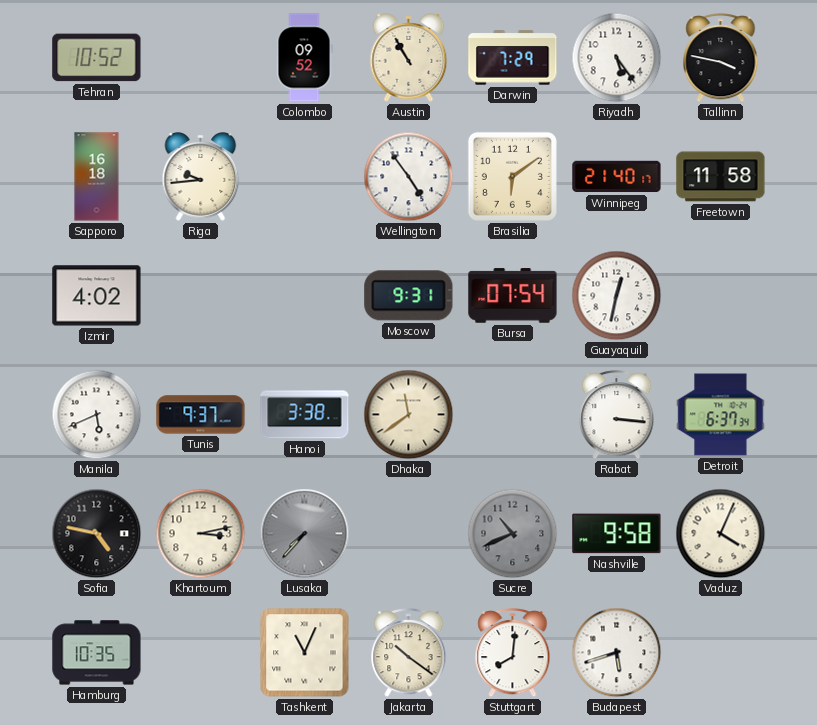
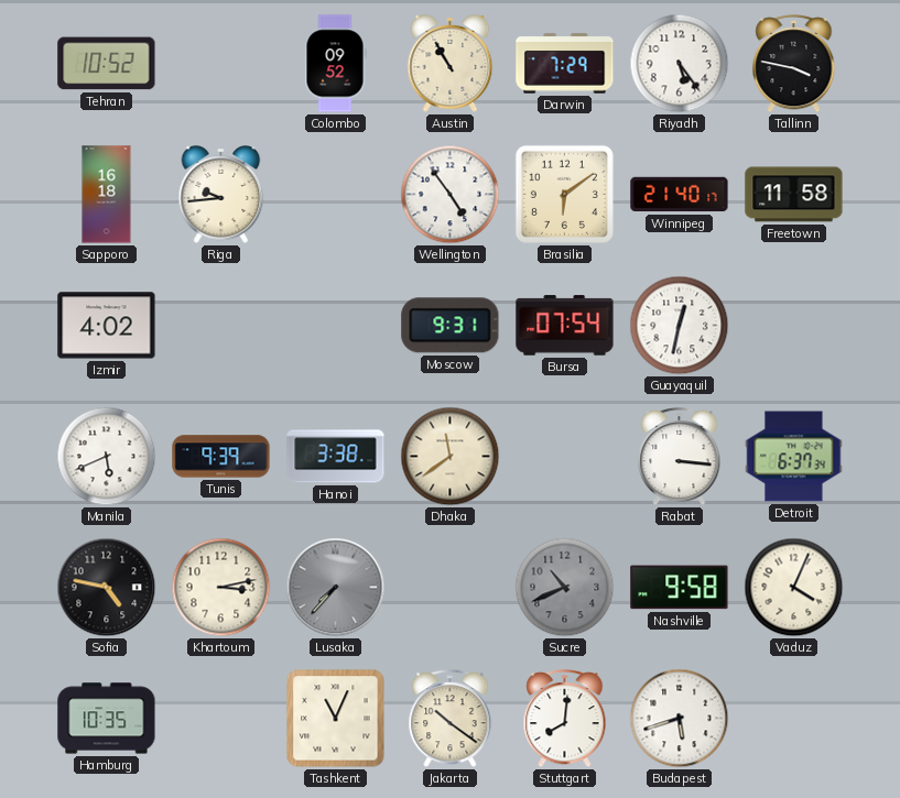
Tunis: 9:37 -> 9:39
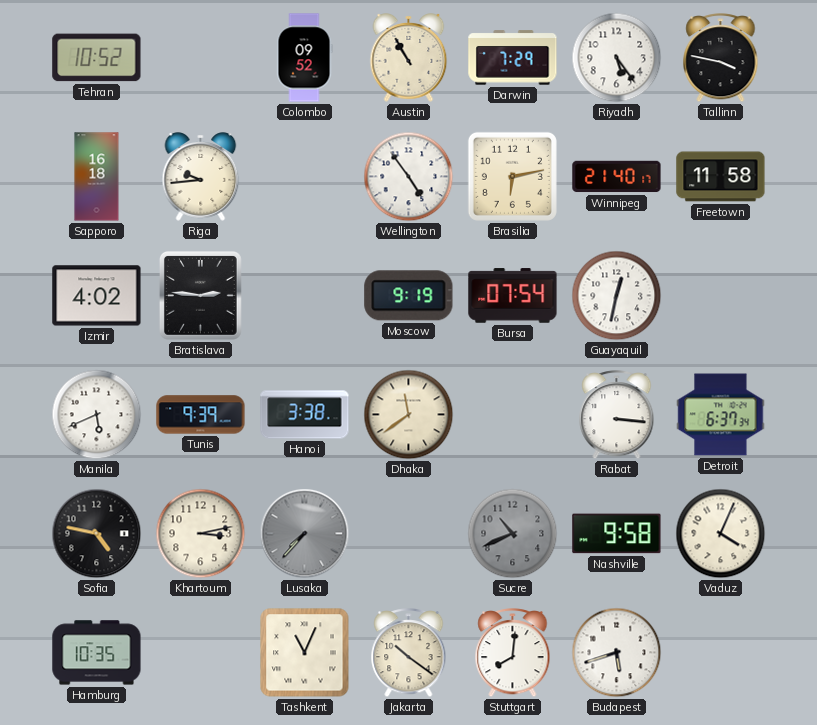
Brasilia: 6:09 -> 6:13
Bratislava: none -> 2:46
Moscow: 9:31 -> 9:19
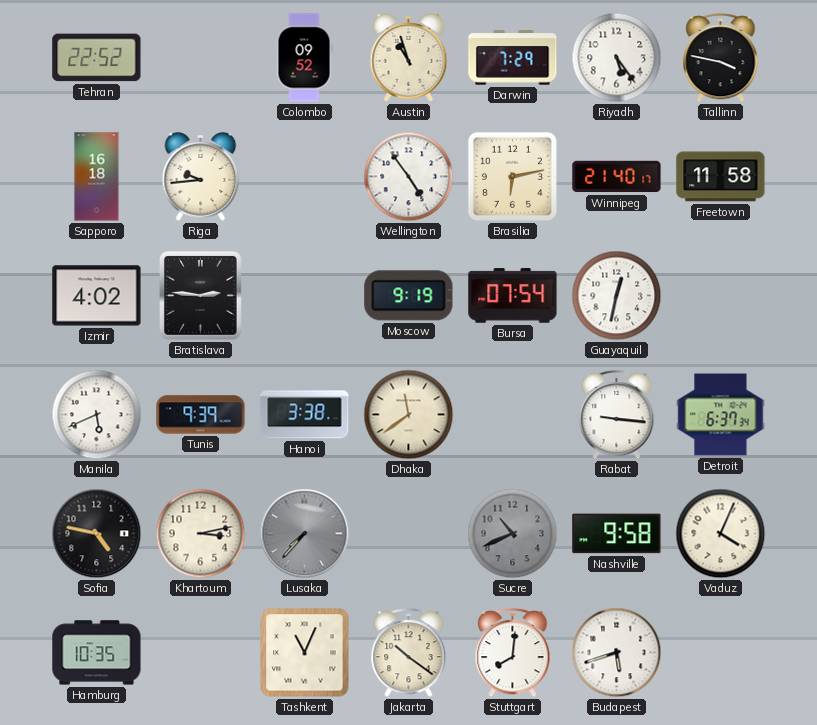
Tehran: 10:52 -> 22:52
Austin: 10:55 -> 10:57
Rabat: 3:16 -> 9:16
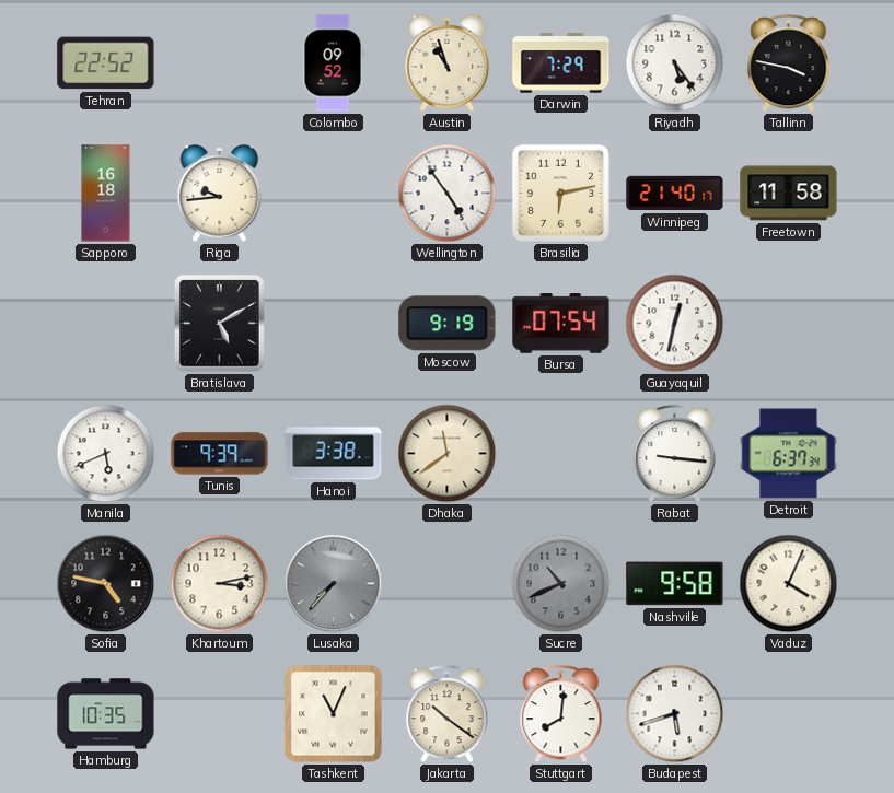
Izmir: 4:02 -> none
Bratislava: 2:46 -> 5:10
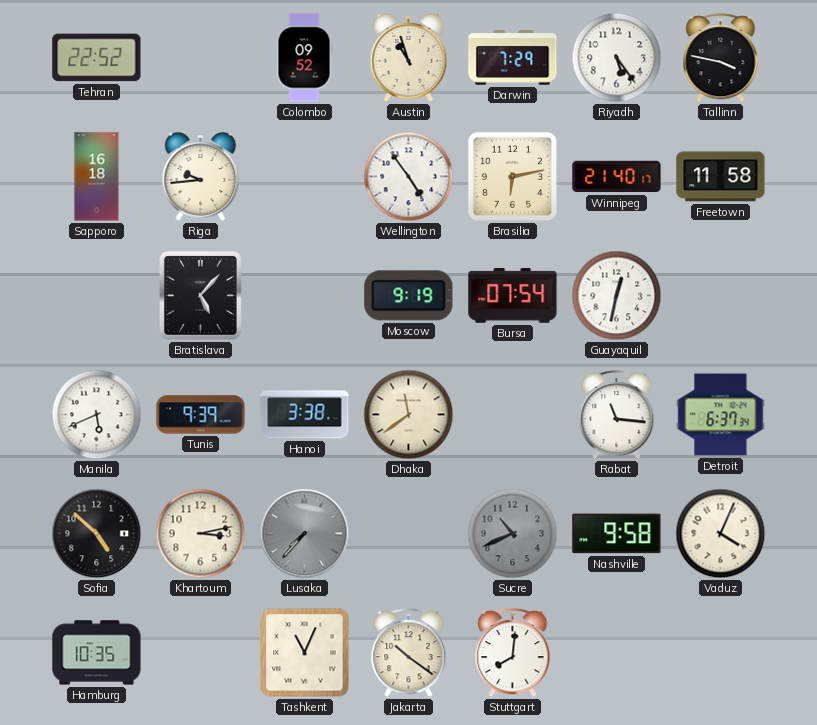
Bratislava: 5:10 -> 5:07
Rabat: 9:16 -> 11:16
Sofia: 4:47 -> 4:52
Budapest: 5:42 -> none
